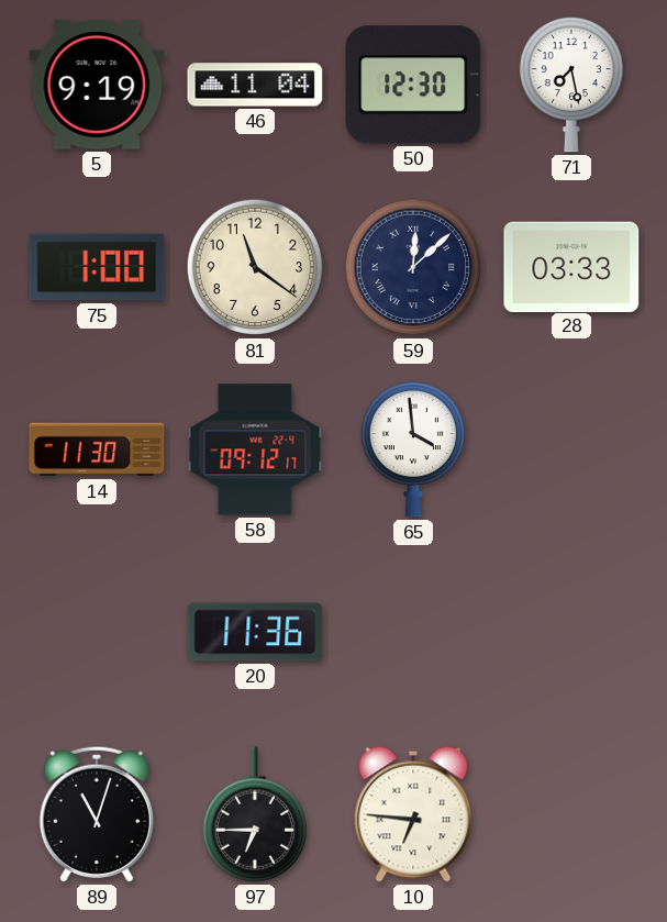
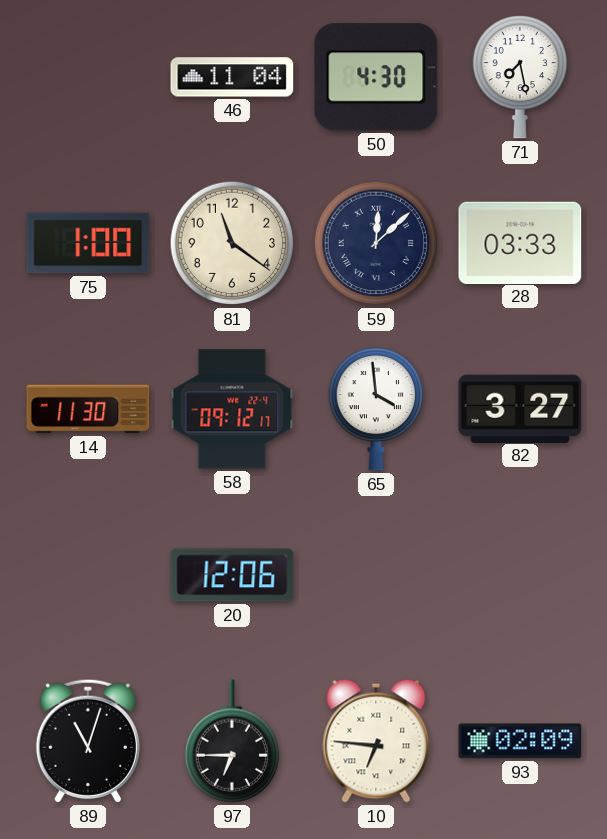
5: 9:19 -> none
50: 12:30 -> 4:30
82: none -> 3:27
20: 11:36 -> 12:06
93: none -> 02:09
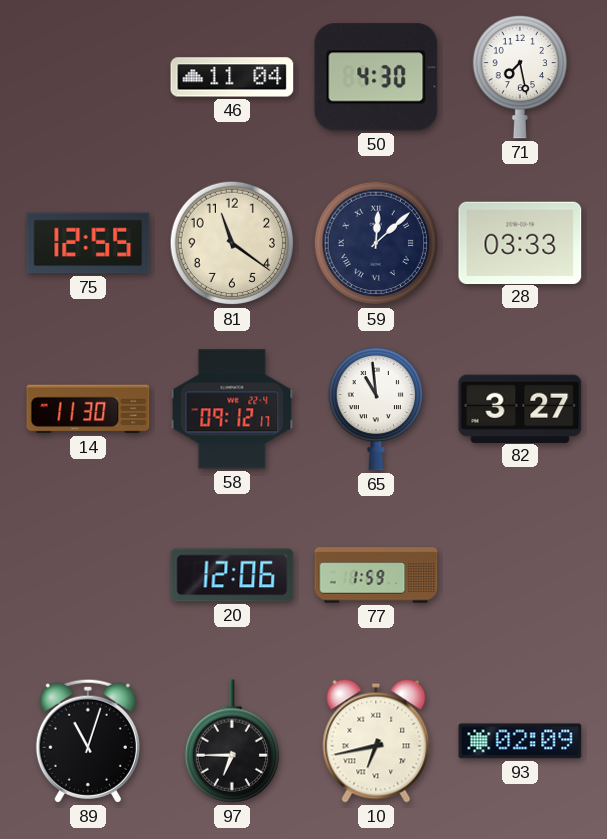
75: 1:00 -> 12:55
65: 3:59 -> 10:59
77: none -> 1:59
10: 6:46 -> 6:43
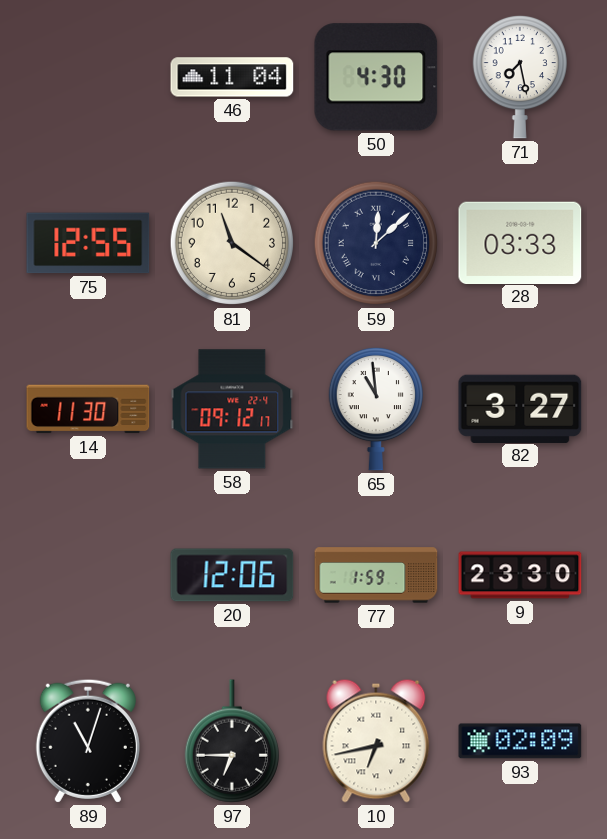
9: none -> 23:30
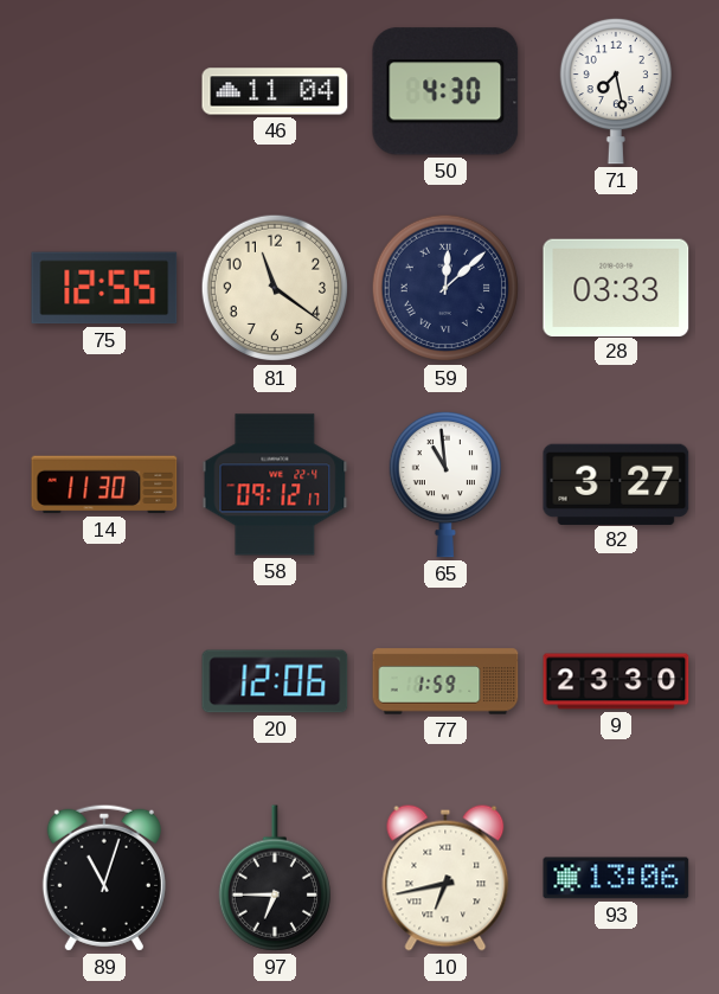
93: 02:09 -> 13:06
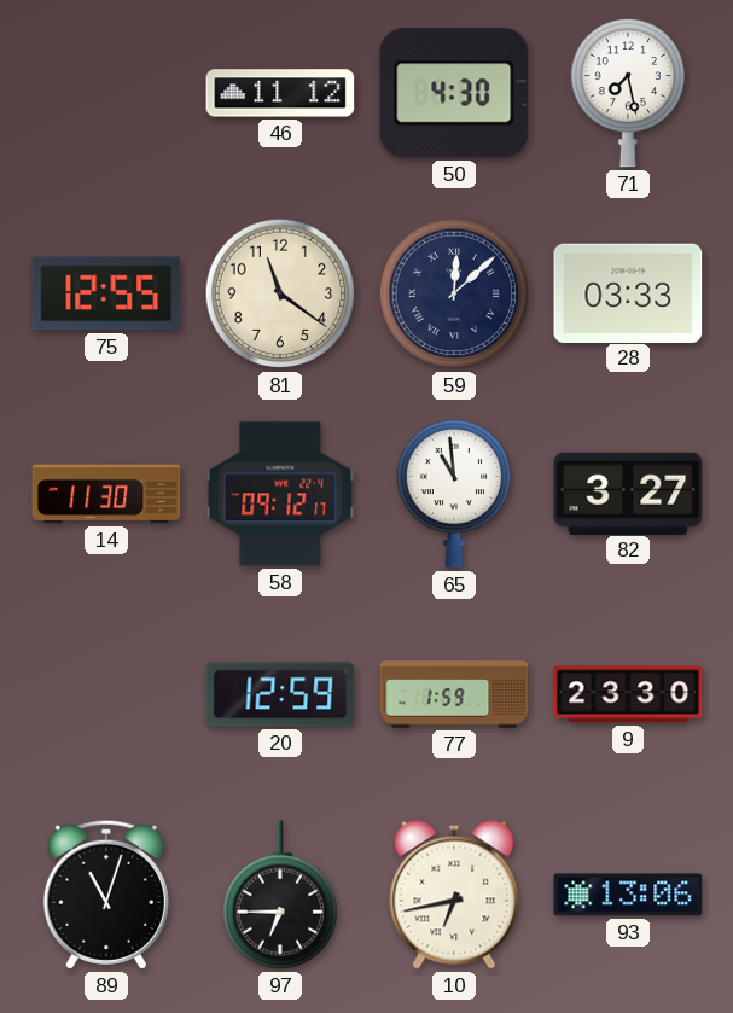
46: 11:04 -> 11:12
20: 12:06 -> 12:59
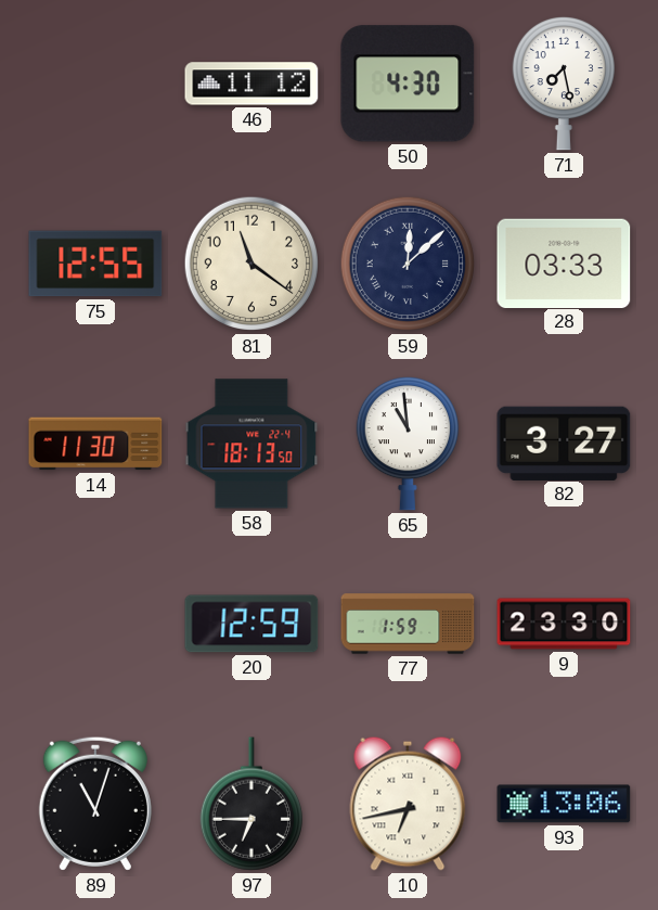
58: 09:12 -> 18:13
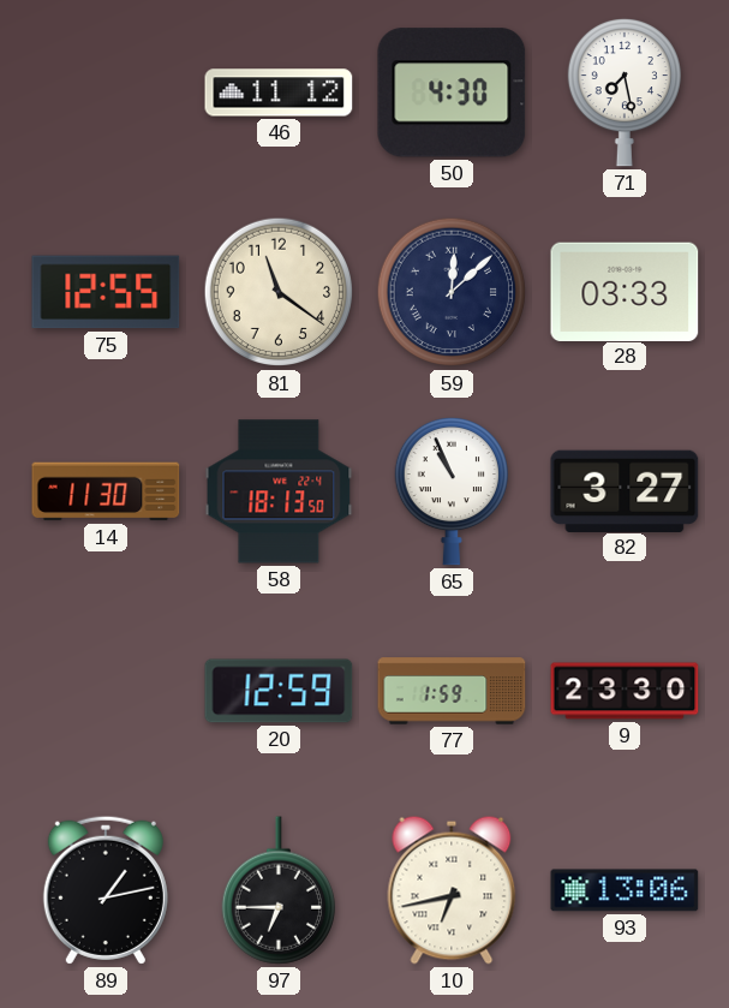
65: 10:59 -> 10:56
89: 11:03 -> 1:13
